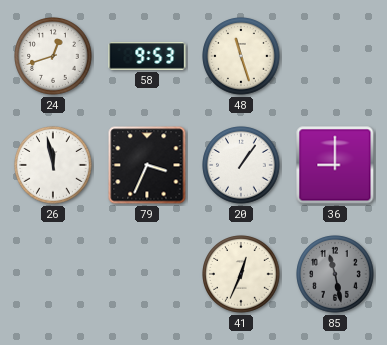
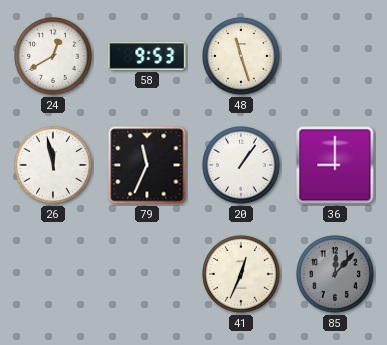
24: 12:42 -> 12:40
79: 3:34 -> 11:34
85: 11:28 -> 12:07
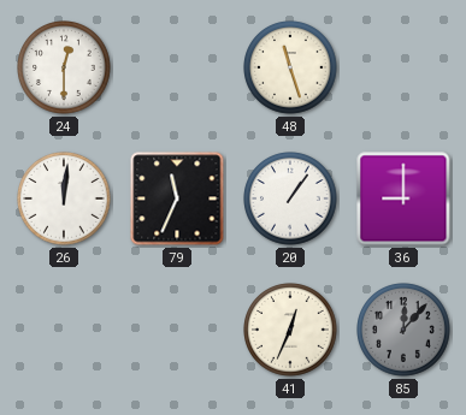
24: 12:40 -> 12:30
58: 9:53 -> none
26: 11:58 -> 12:01
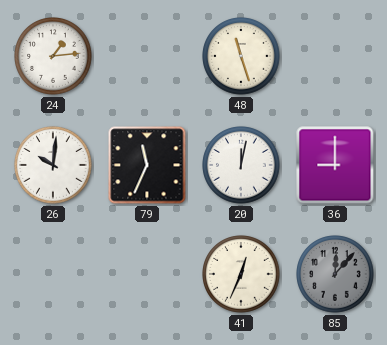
24: 12:30 -> 1:14
26: 12:01 -> 10:01
20: 1:06 -> 12:02
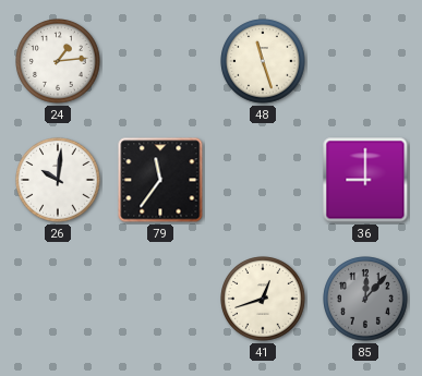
79: 11:34 -> 11:36
20: 12:02 -> none
41: 12:34 -> 12:42
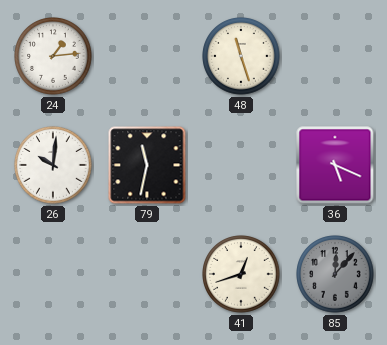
79: 11:36 -> 11:32
36: 9:00 -> 5:19
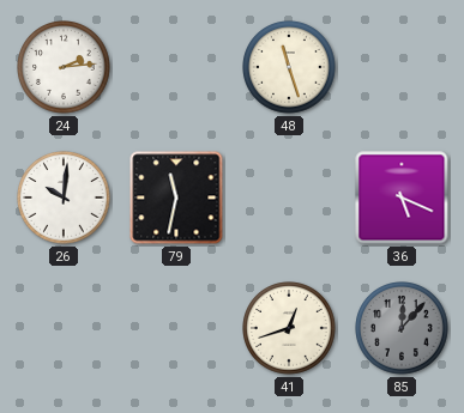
24: 1:14 -> 2:14
